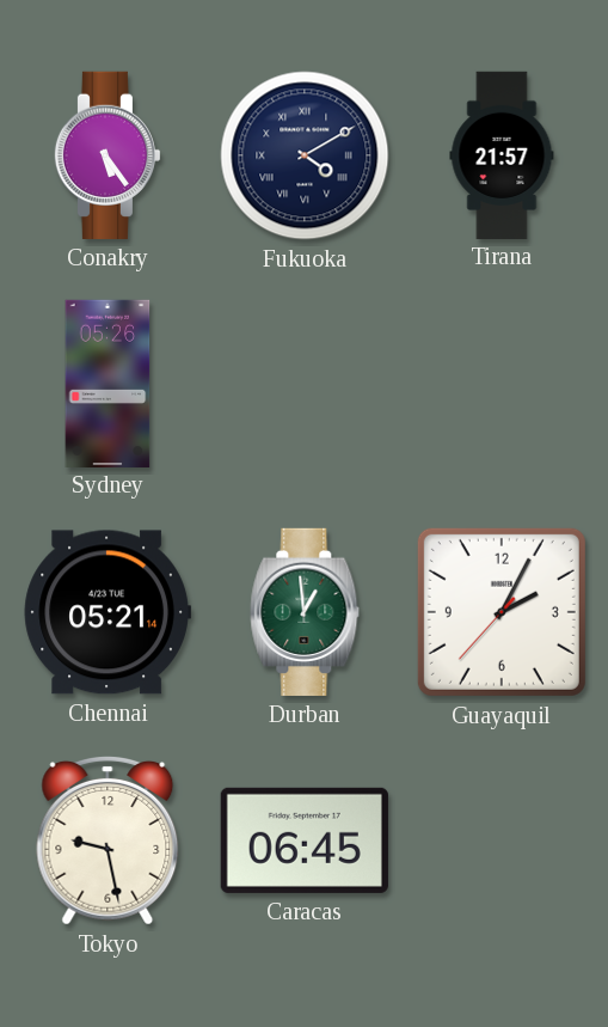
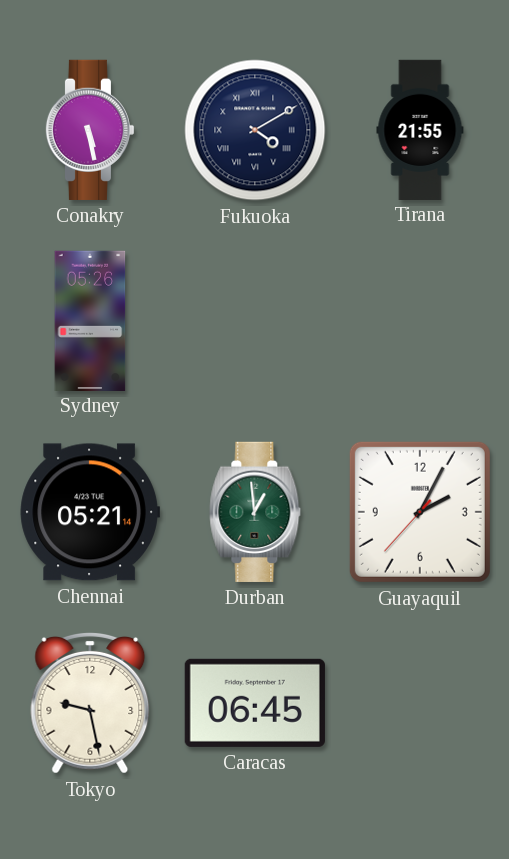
Conakry: 5:24 -> 5:28
Tirana: 21:57 -> 21:55
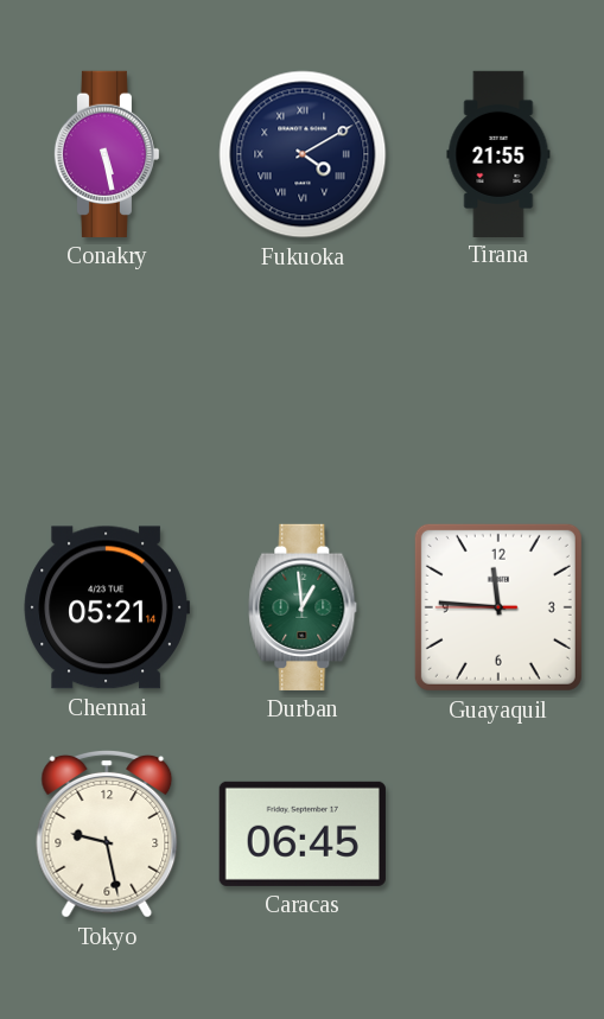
Sydney: 05:26 -> none
Guayaquil: 2:04 -> 11:45
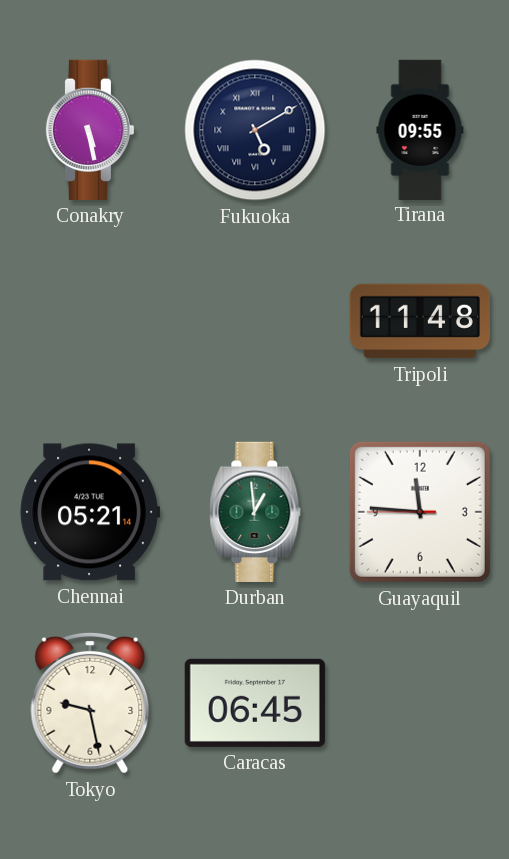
Fukuoka: 4:10 -> 5:10
Tirana: 21:55 -> 09:55
Tripoli: none -> 11:48
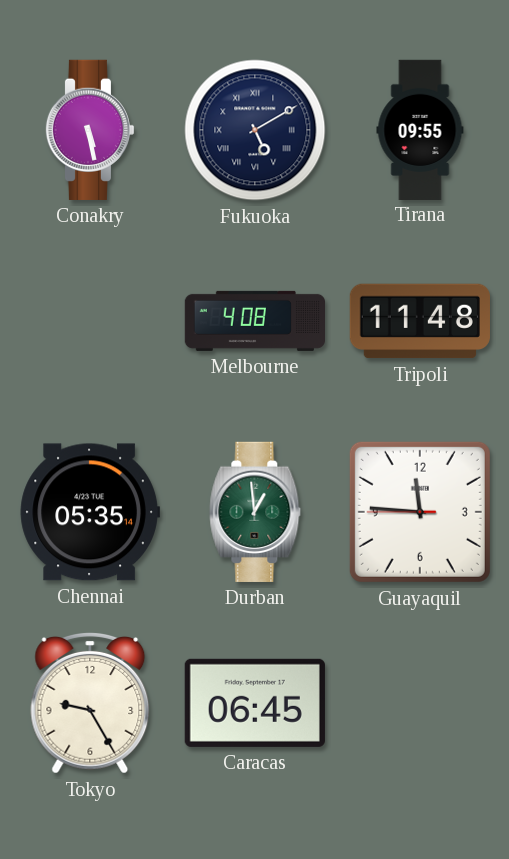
Melbourne: none -> 4:08
Chennai: 05:21 -> 05:35
Tokyo: 9:28 -> 9:25
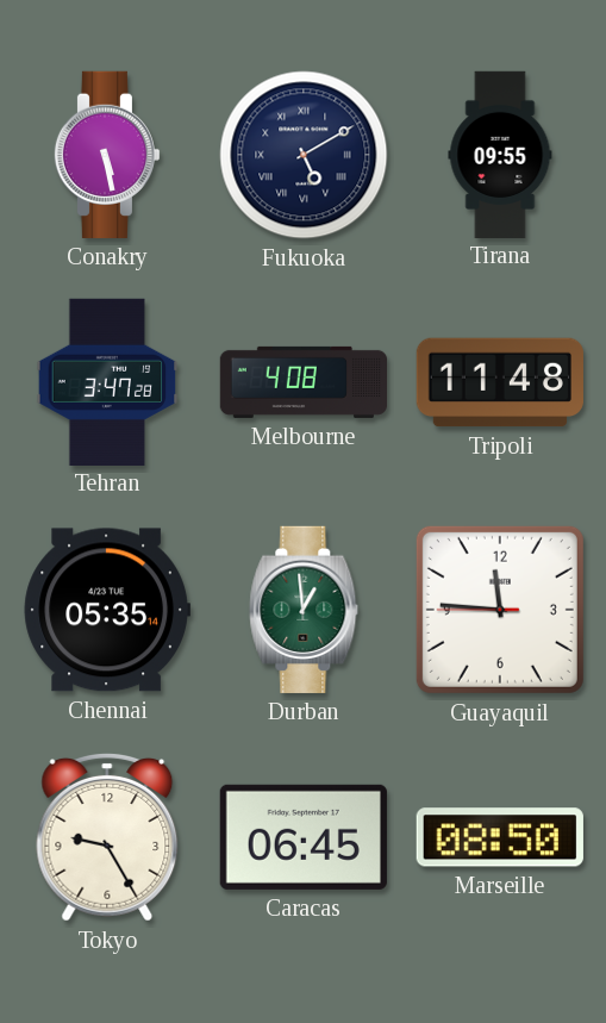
Tehran: none -> 3:47
Marseille: none -> 08:50
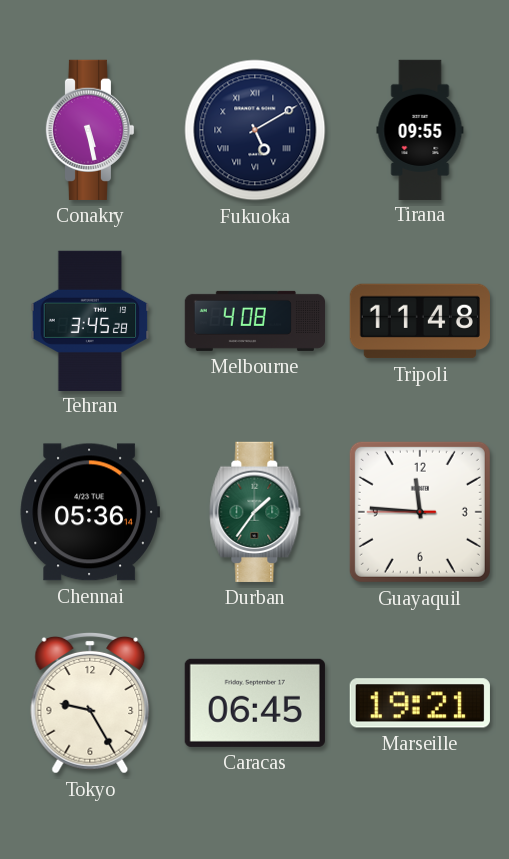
Tehran: 3:47 -> 3:45
Chennai: 05:35 -> 05:36
Durban: 12:59 -> 1:36
Marseille: 08:50 -> 19:21
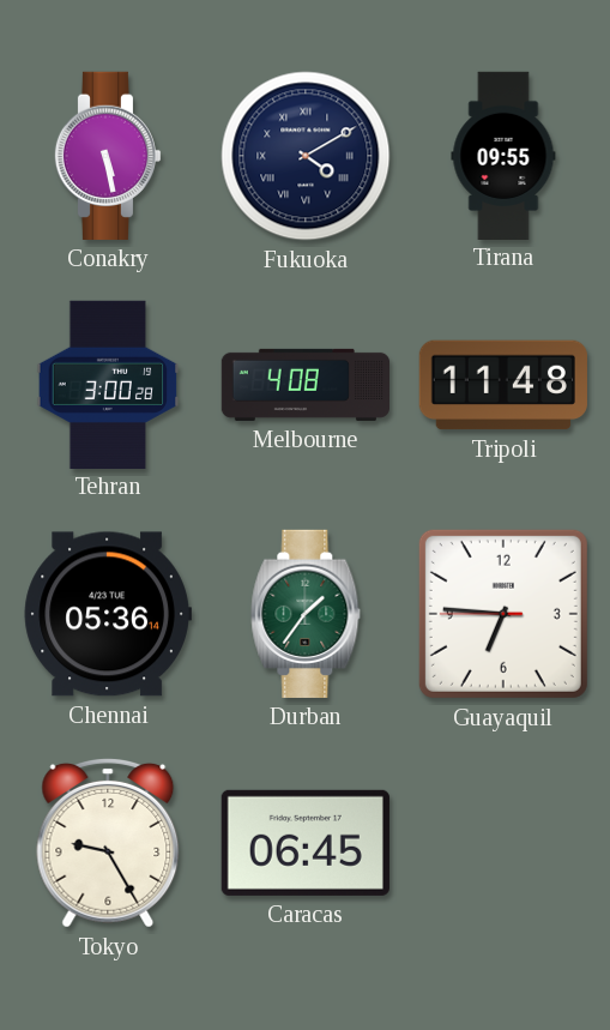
Fukuoka: 5:10 -> 4:10
Tehran: 3:45 -> 3:00
Guayaquil: 11:45 -> 6:45
Marseille: 19:21 -> none
